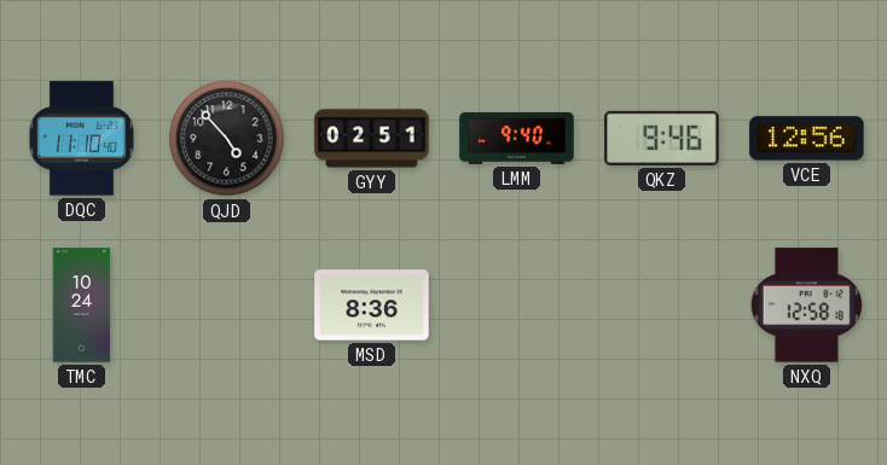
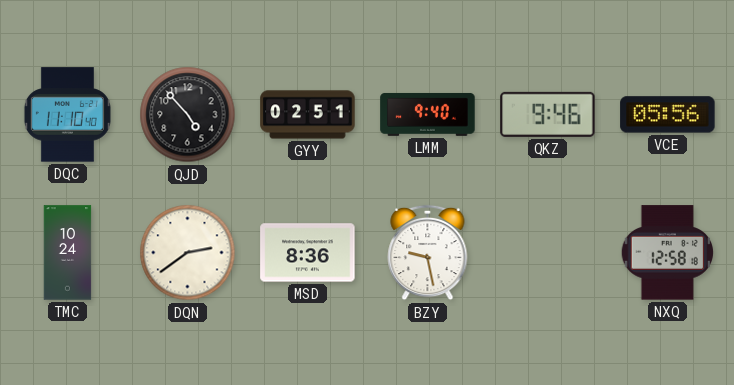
VCE: 12:56 -> 05:56
DQN: none -> 2:39
BZY: none -> 9:28
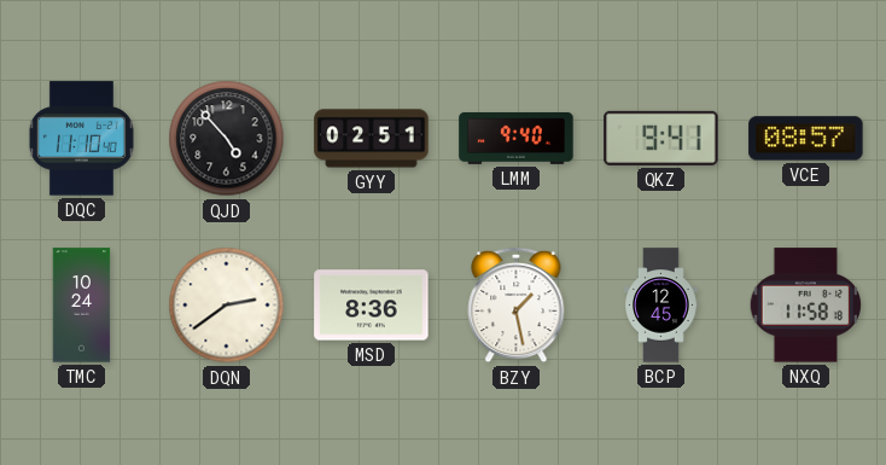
QKZ: 9:46 -> 9:41
VCE: 05:56 -> 08:57
BZY: 9:28 -> 1:28
BCP: none -> 12:45
NXQ: 12:58 -> 11:58
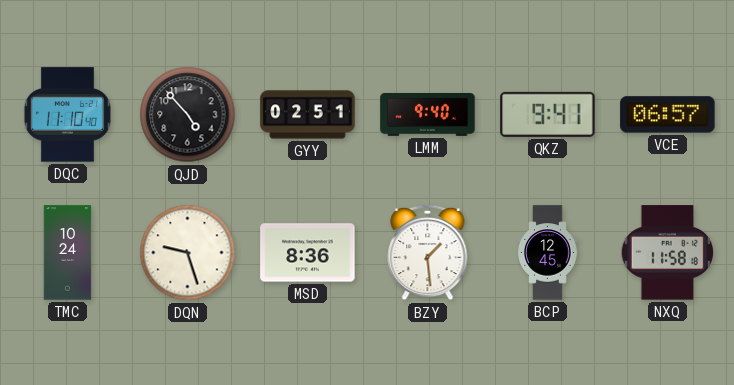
VCE: 08:57 -> 06:57
DQN: 2:39 -> 9:27
BZY: 1:28 -> 1:29
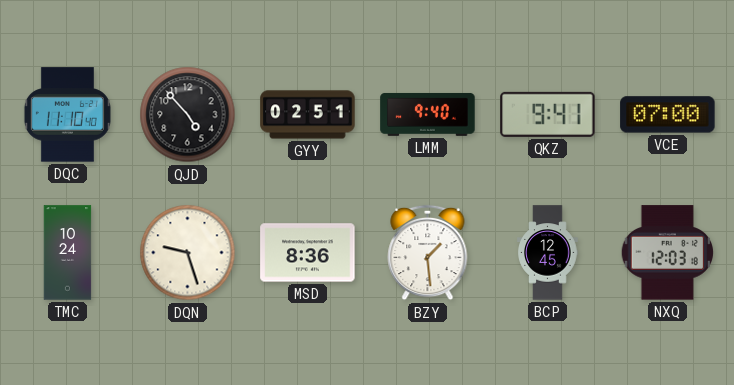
VCE: 06:57 -> 07:00
NXQ: 11:58 -> 12:03
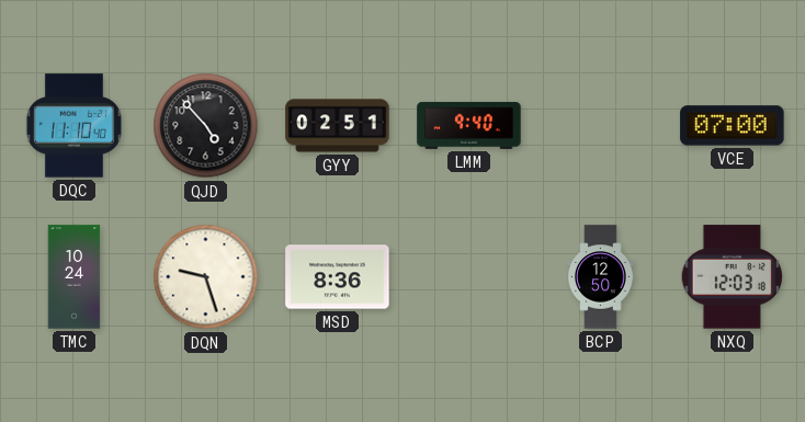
QKZ: 9:41 -> none
BZY: 1:29 -> none
BCP: 12:45 -> 12:50
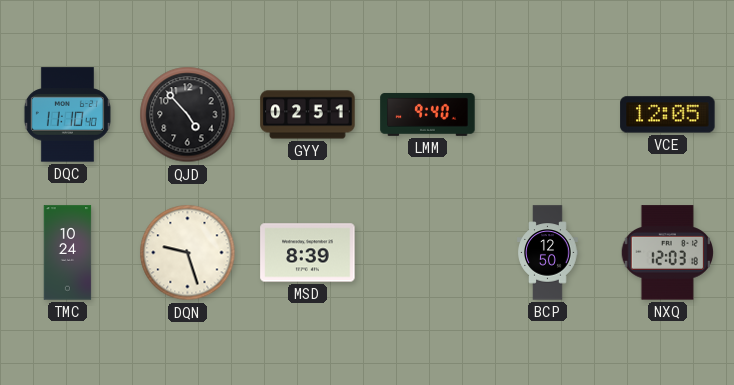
VCE: 07:00 -> 12:05
MSD: 8:36 -> 8:39
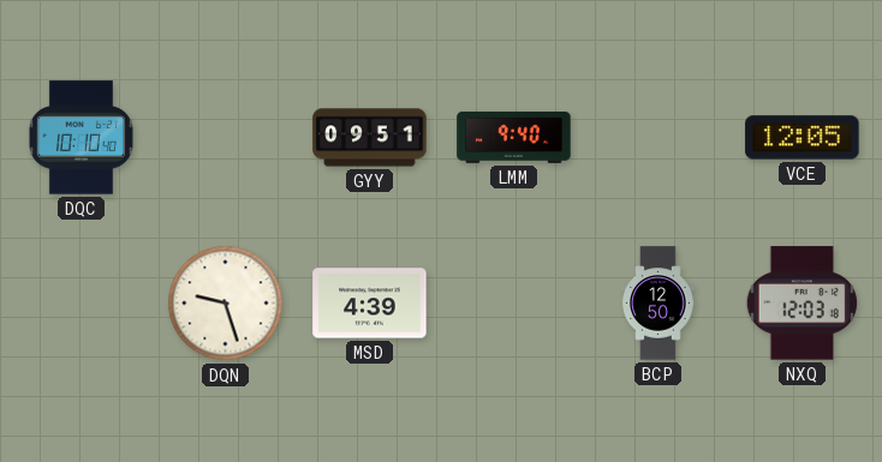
DQC: 11:10 -> 10:10
QJD: 4:53 -> none
GYY: 02:51 -> 09:51
TMC: 10:24 -> none
MSD: 8:39 -> 4:39
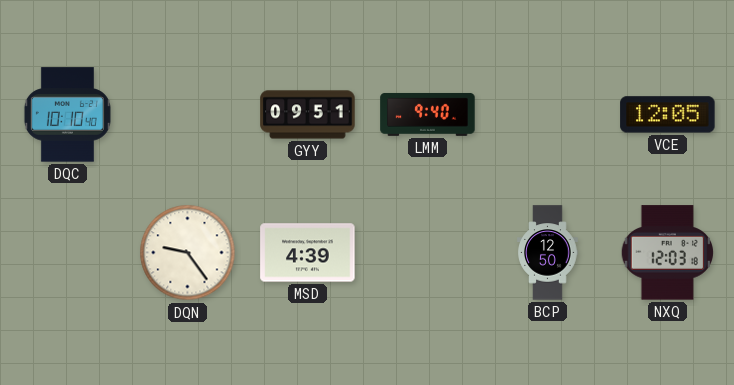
DQN: 9:27 -> 9:24
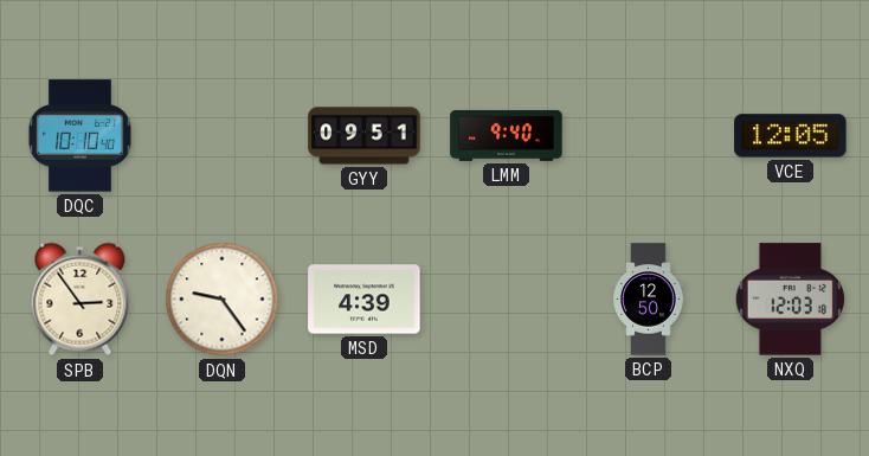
SPB: none -> 2:54
